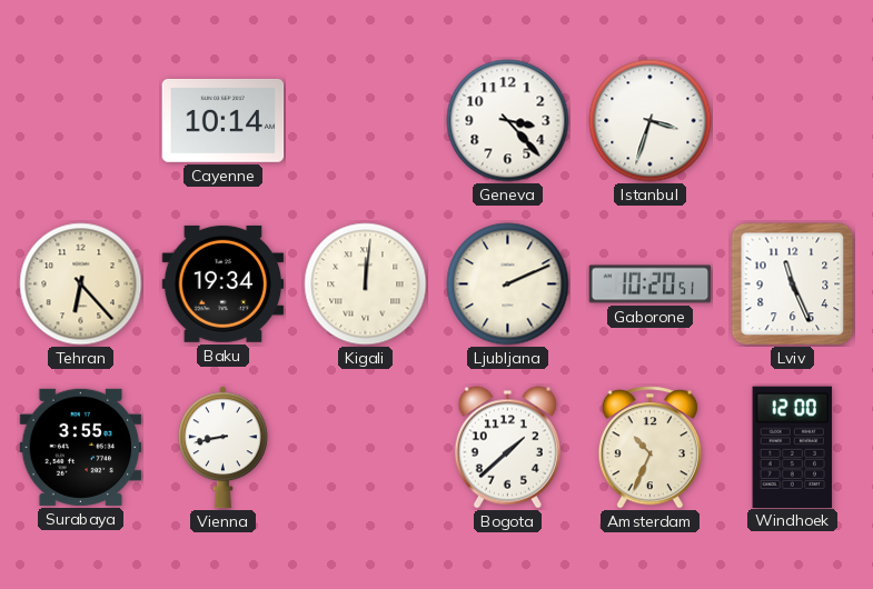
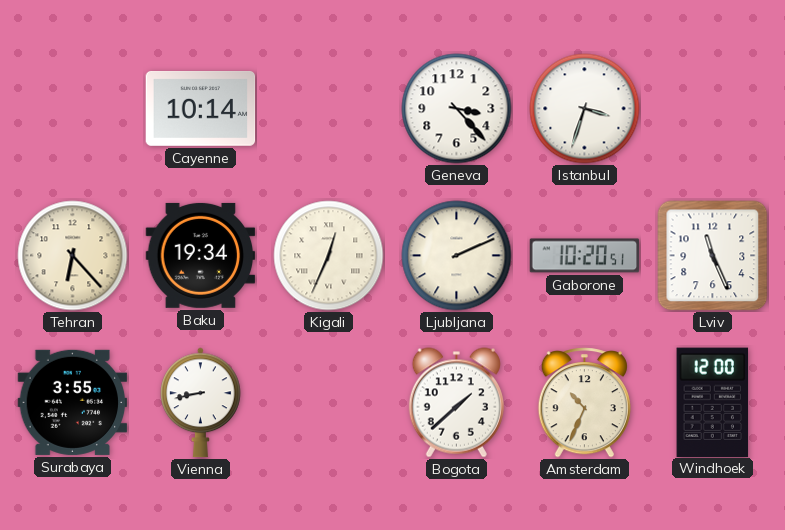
Kigali: 12:01 -> 12:34
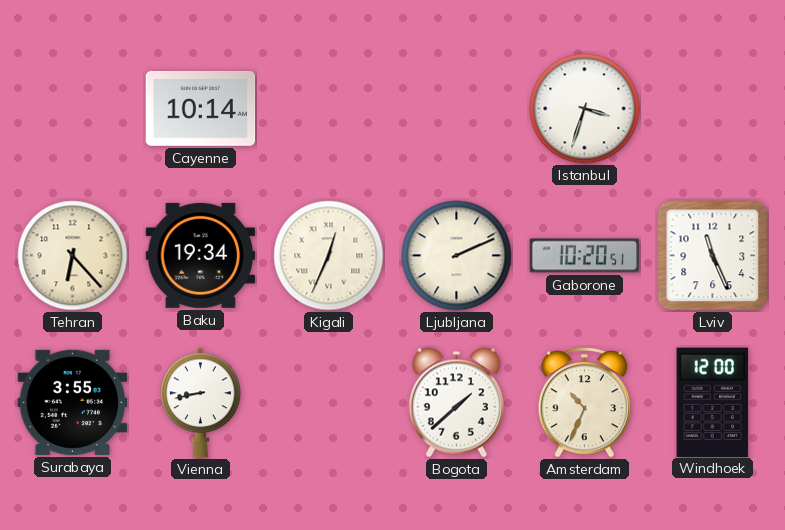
Geneva: 3:23 -> none
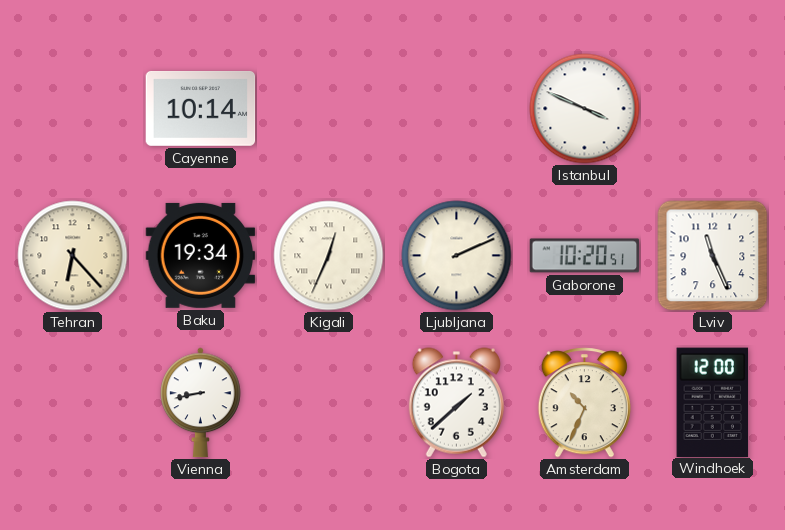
Istanbul: 3:33 -> 3:49
Surabaya: 3:55 -> none
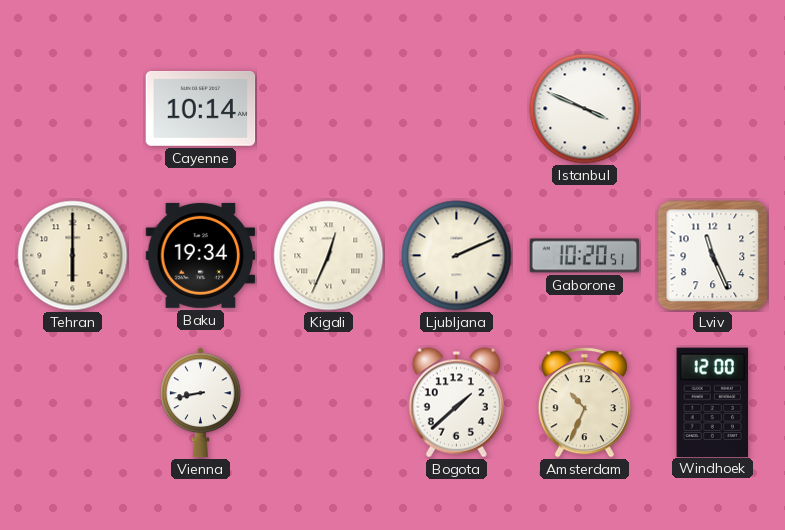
Tehran: 6:23 -> 6:00
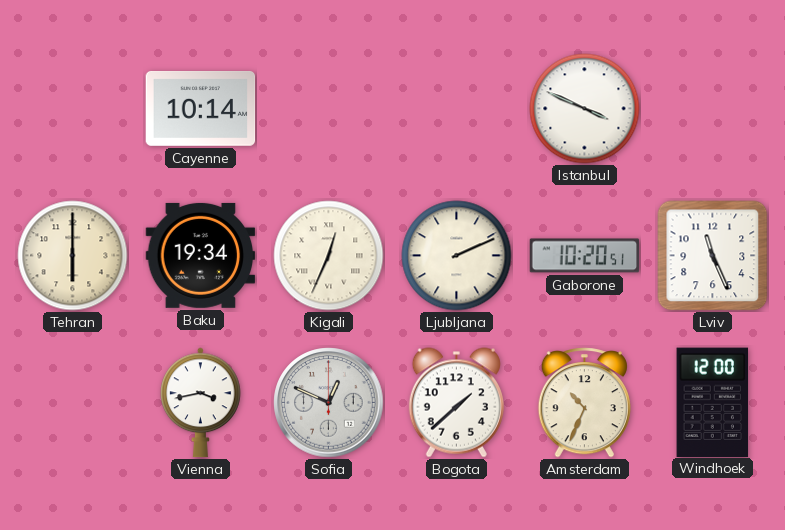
Vienna: 8:43 -> 3:43
Sofia: none -> 12:49
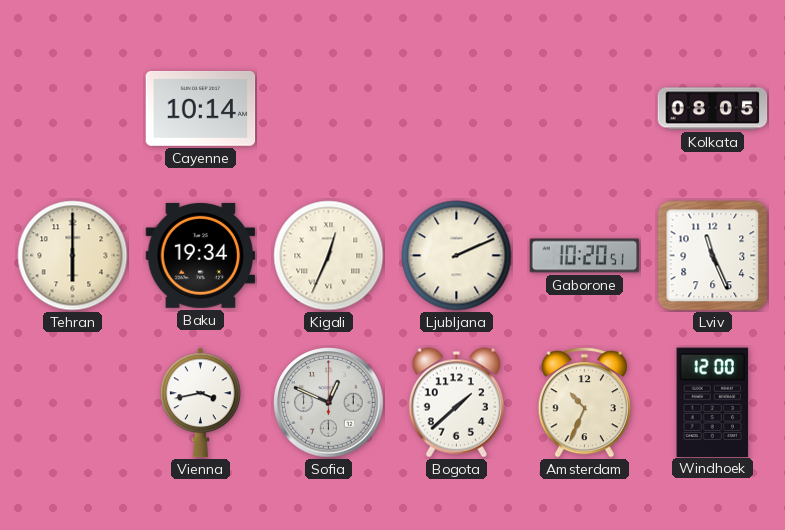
Istanbul: 3:49 -> none
Kolkata: none -> 08:05
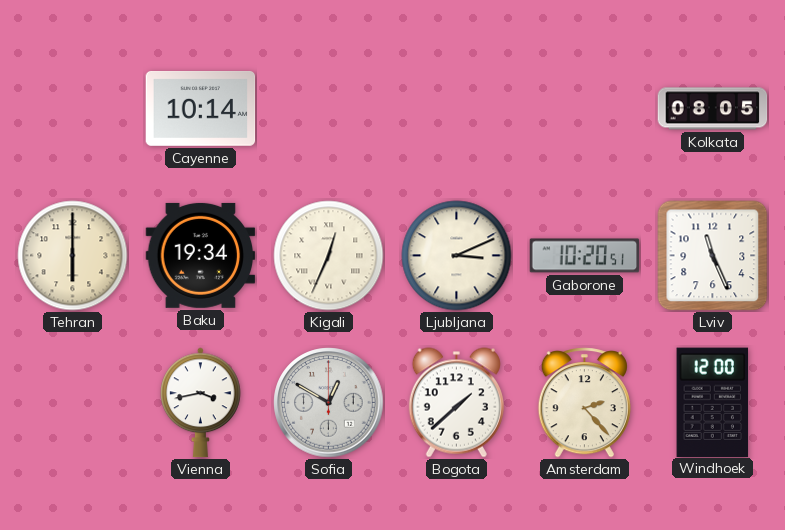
Ljubljana: 2:11 -> 3:11
Sofia: 12:49 -> 12:50
Amsterdam: 10:34 -> 2:23
